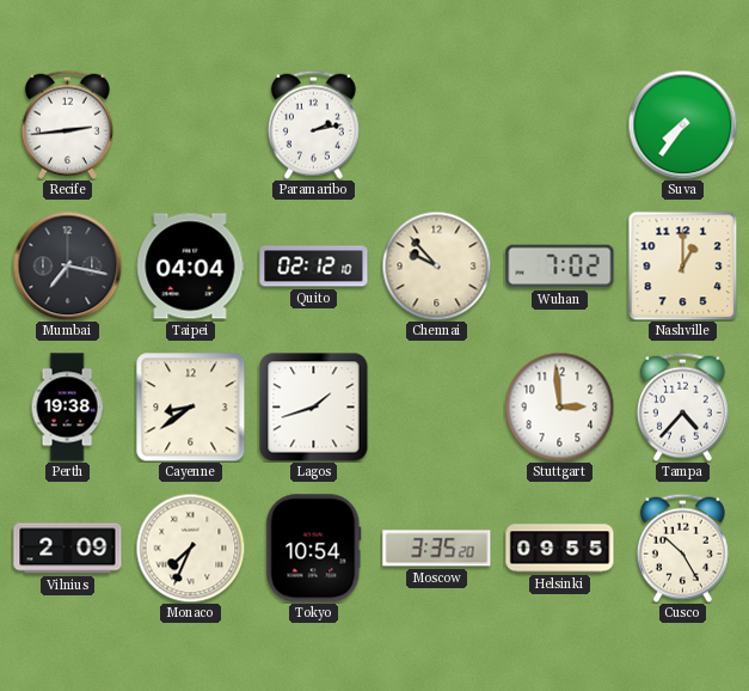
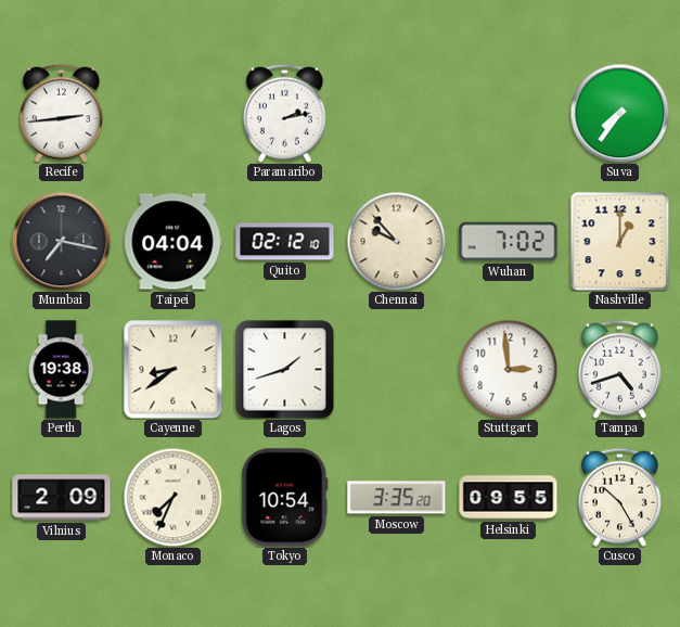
Tampa: 4:37 -> 4:42
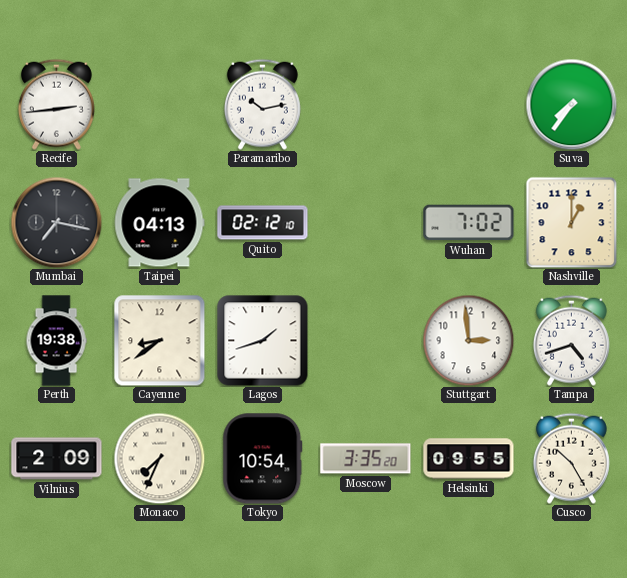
Paramaribo: 2:13 -> 10:13
Taipei: 04:04 -> 04:13
Chennai: 9:53 -> none
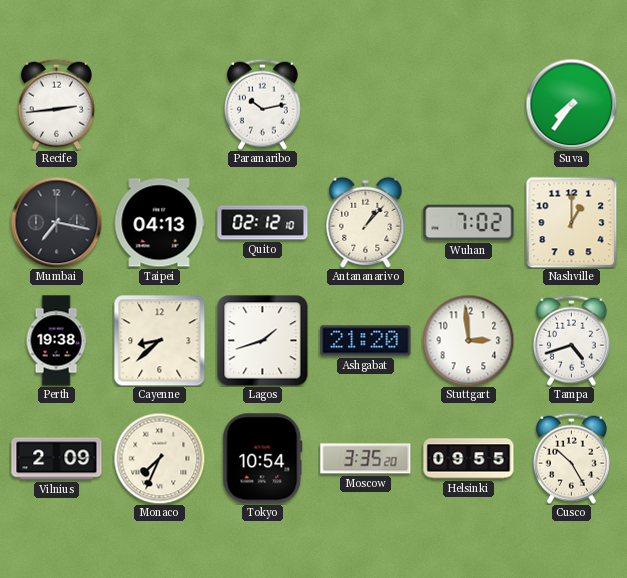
Antananarivo: none -> 1:07
Cayenne: 8:39 -> 8:38
Ashgabat: none -> 21:20
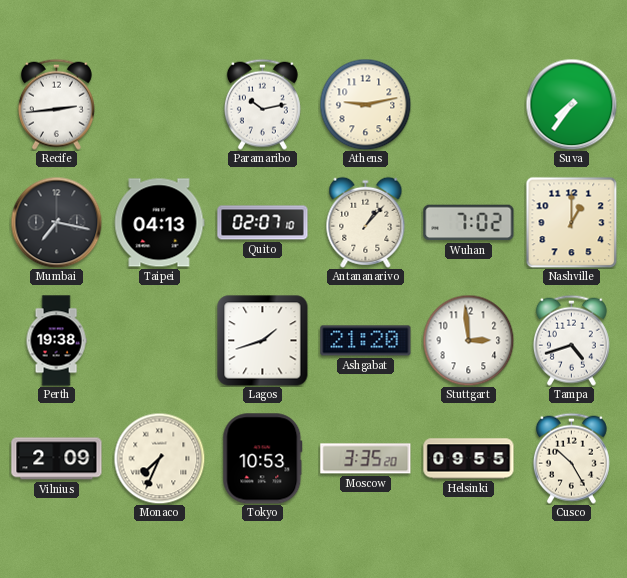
Athens: none -> 9:13
Quito: 02:12 -> 02:07
Cayenne: 8:38 -> none
Tokyo: 10:54 -> 10:53
